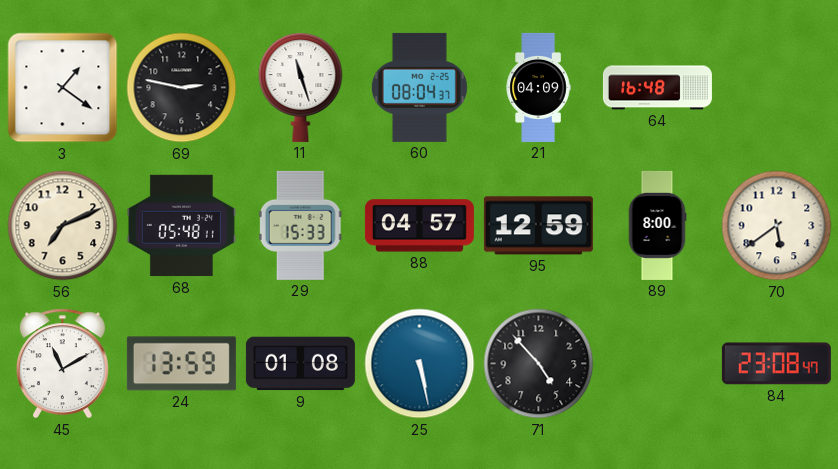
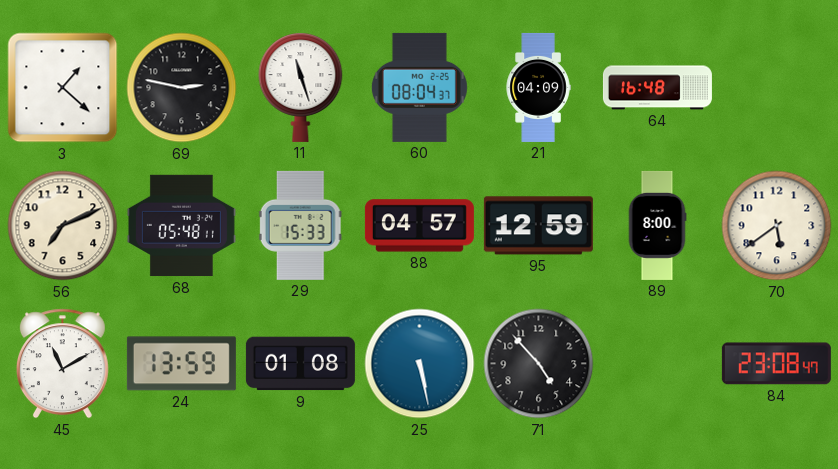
3: 1:21 -> 1:22
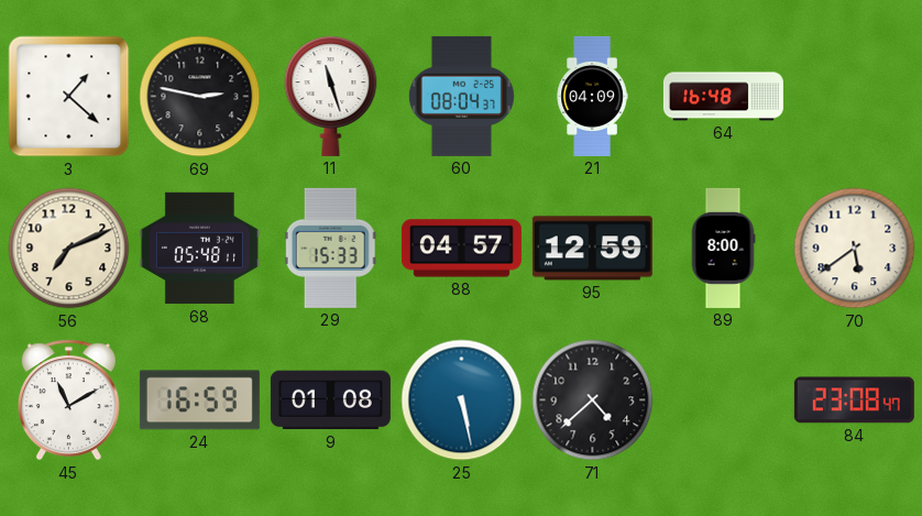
24: 13:59 -> 16:59
71: 4:53 -> 4:38
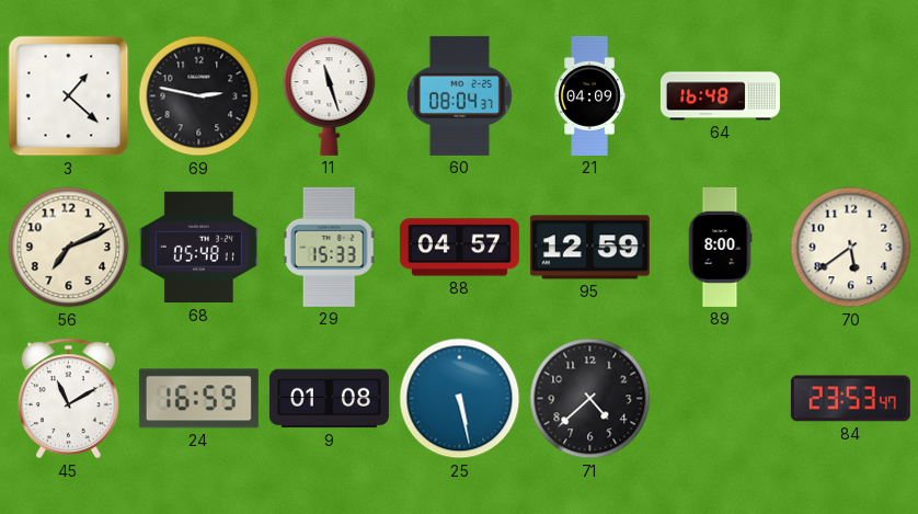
84: 23:08 -> 23:53
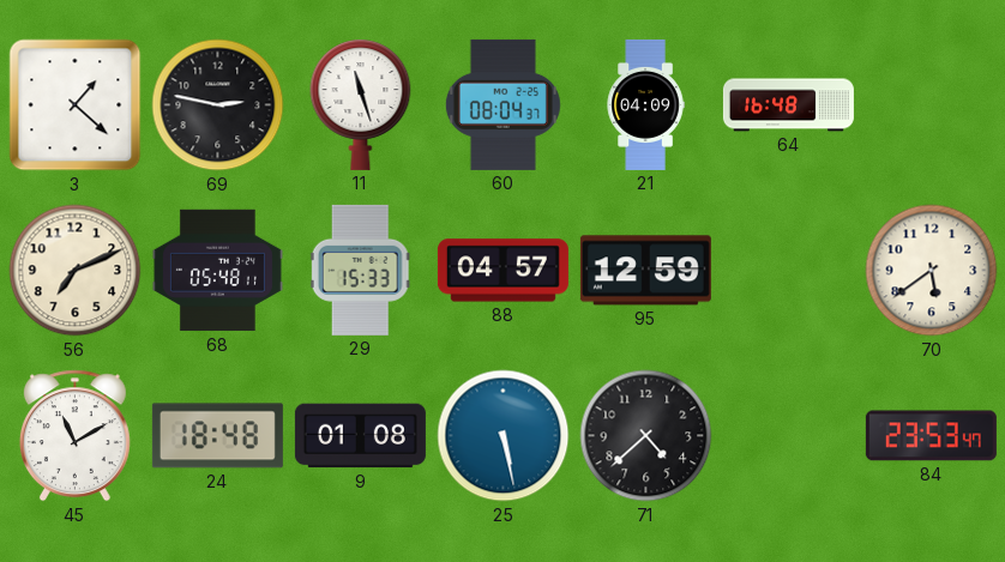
89: 8:00 -> none
24: 16:59 -> 18:48
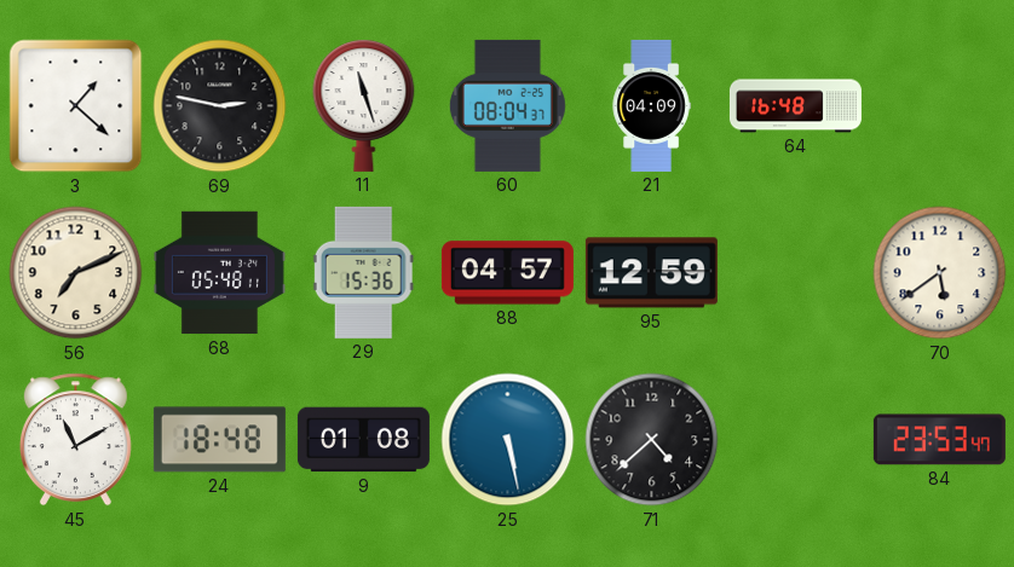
29: 15:33 -> 15:36
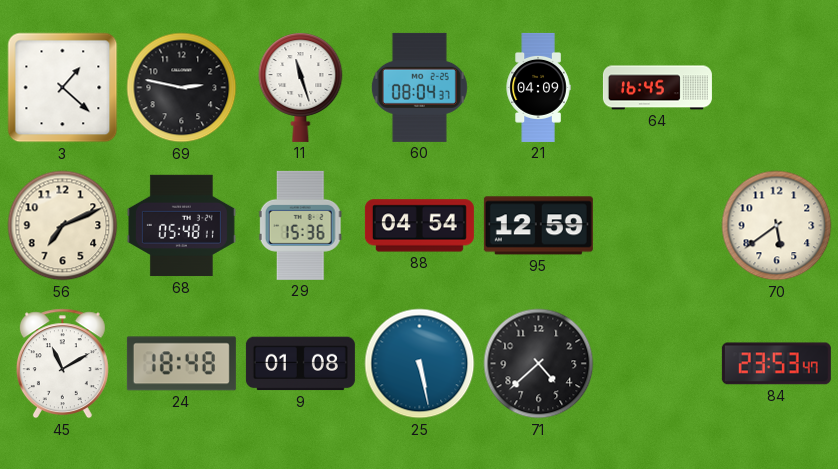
64: 16:48 -> 16:45
88: 04:57 -> 04:54
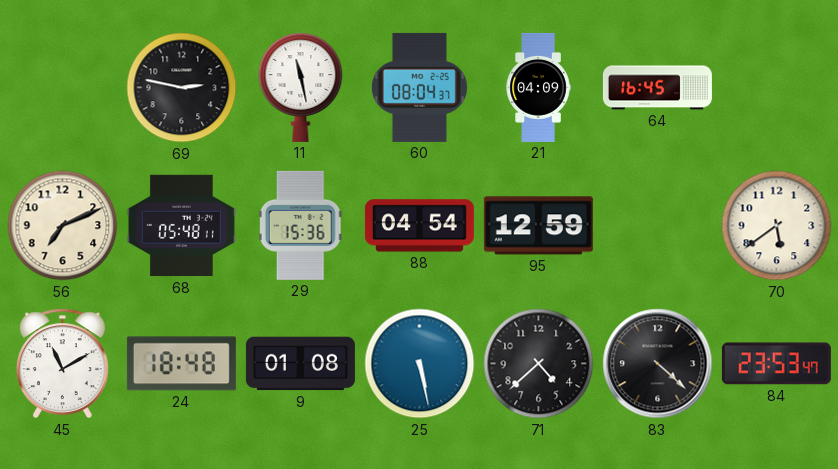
3: 1:22 -> none
11: 11:27 -> 11:28
83: none -> 4:22
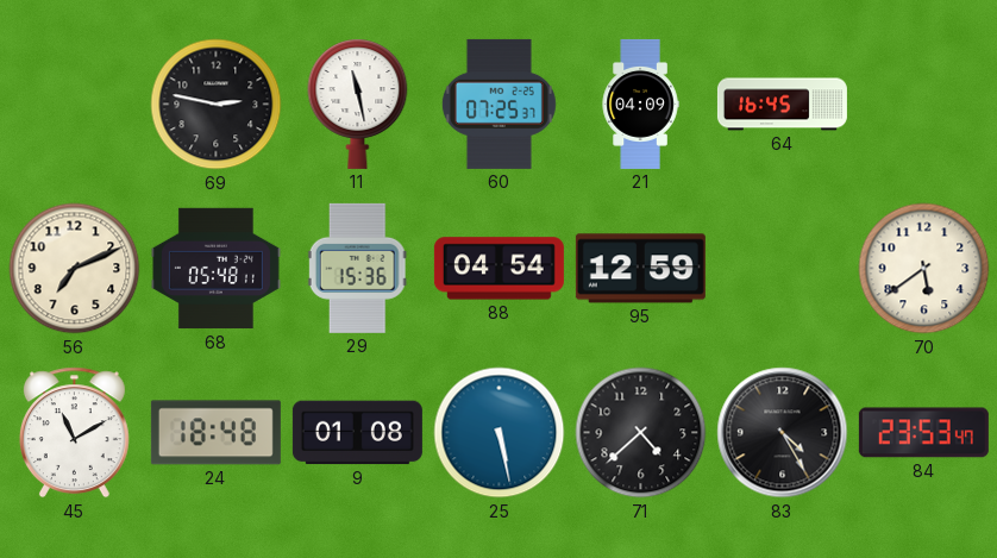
60: 08:04 -> 07:25
83: 4:22 -> 4:25
